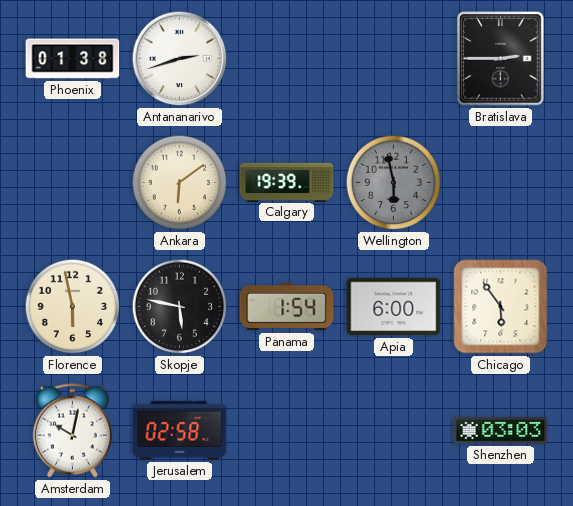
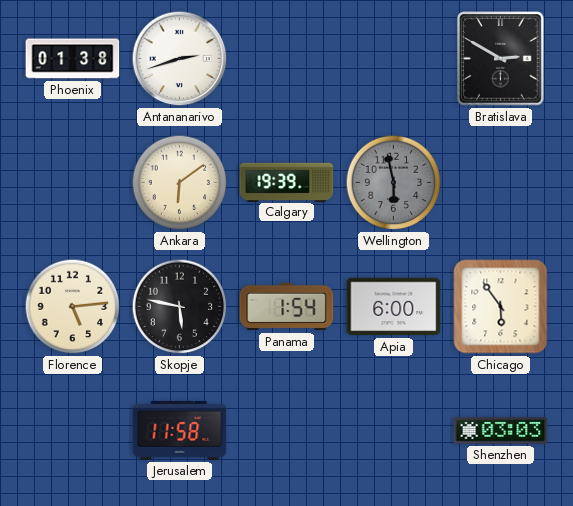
Bratislava: 2:45 -> 2:50
Florence: 5:58 -> 5:14
Amsterdam: 10:02 -> none
Jerusalem: 02:58 -> 11:58
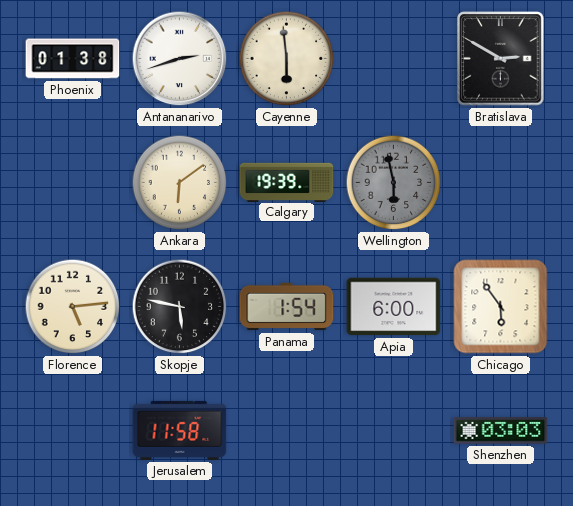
Cayenne: none -> 5:59
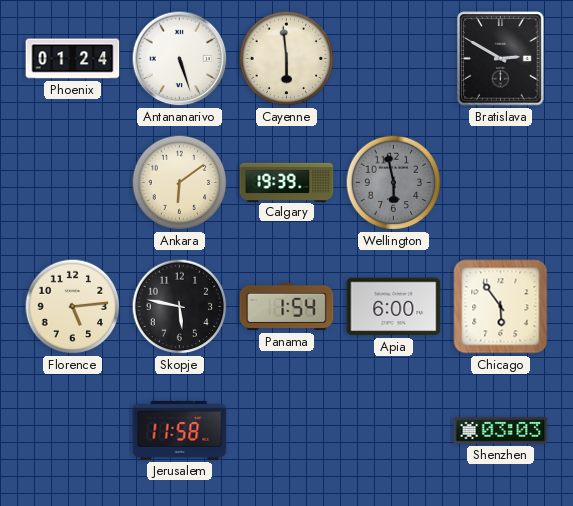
Phoenix: 01:38 -> 01:24
Antananarivo: 2:42 -> 5:27
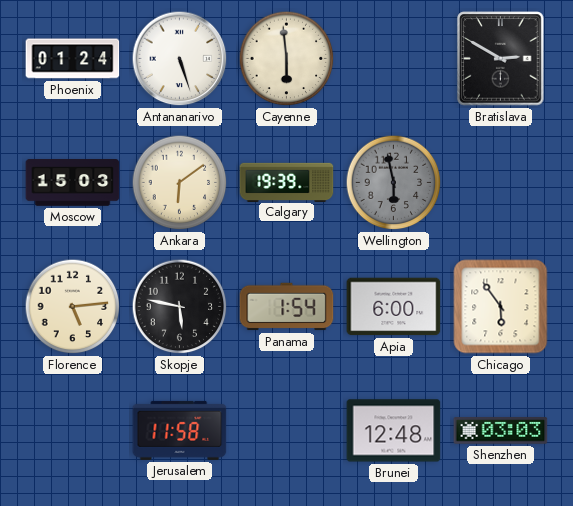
Moscow: none -> 15:03
Brunei: none -> 12:48
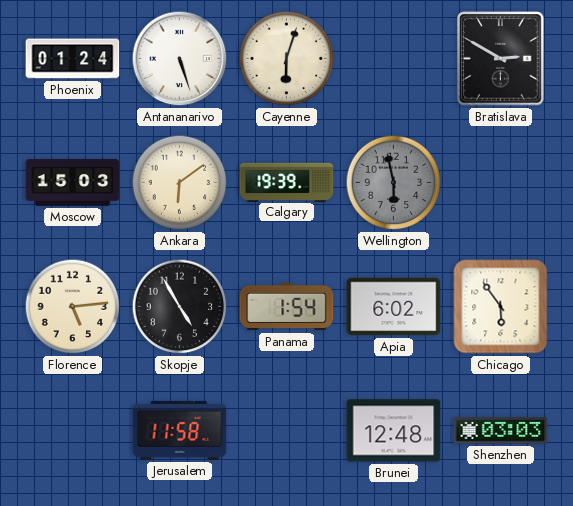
Cayenne: 5:59 -> 6:03
Skopje: 5:47 -> 4:55
Apia: 6:00 -> 6:02
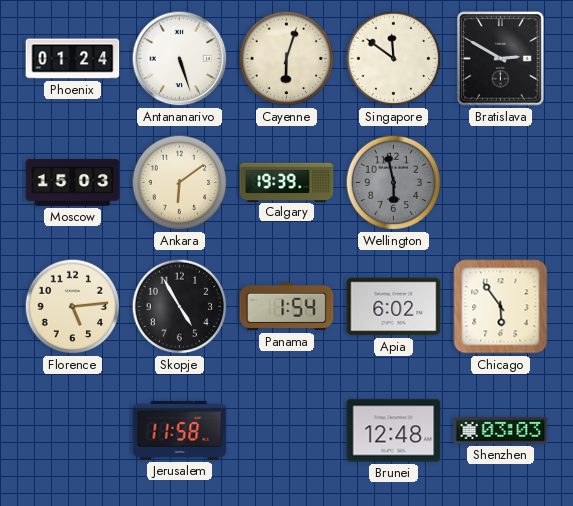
Singapore: none -> 11:51
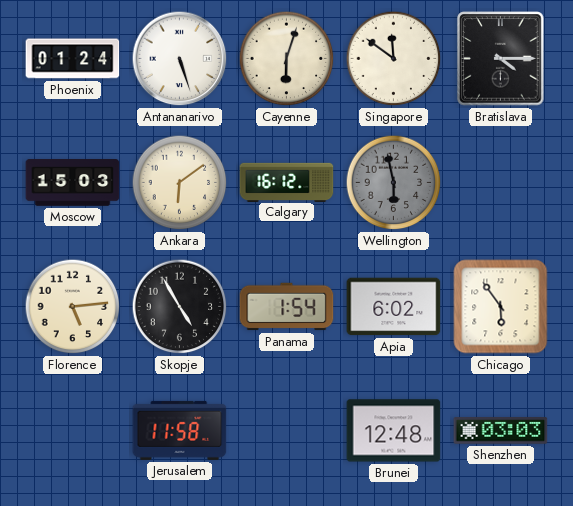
Bratislava: 2:50 -> 4:15
Calgary: 19:39 -> 16:12
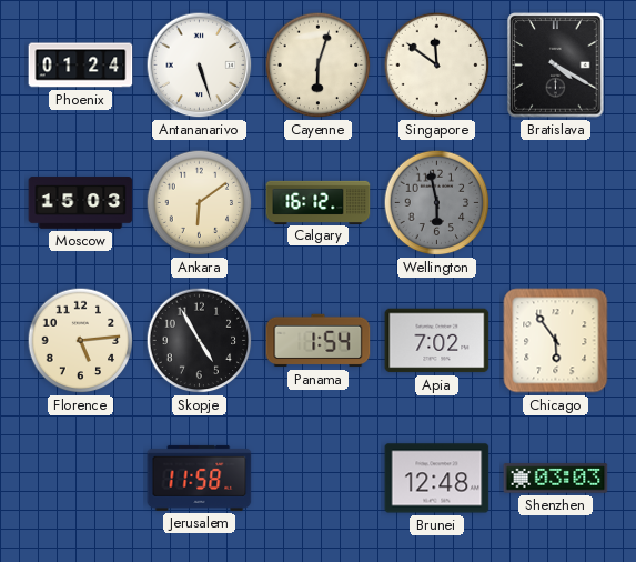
Bratislava: 4:15 -> 4:20
Apia: 6:02 -> 7:02
